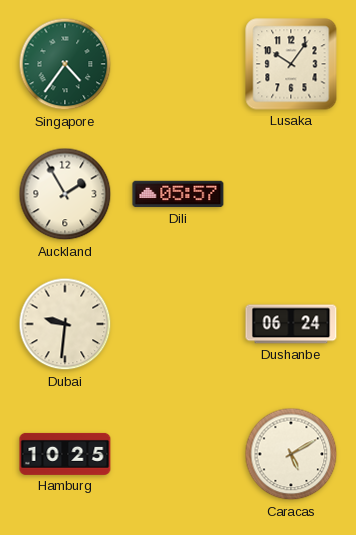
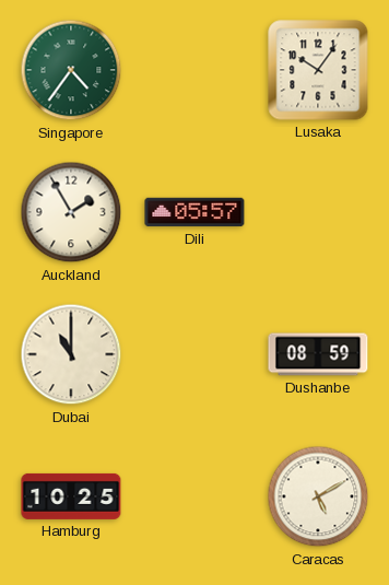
Dubai: 9:31 -> 11:00
Dushanbe: 06:24 -> 08:59
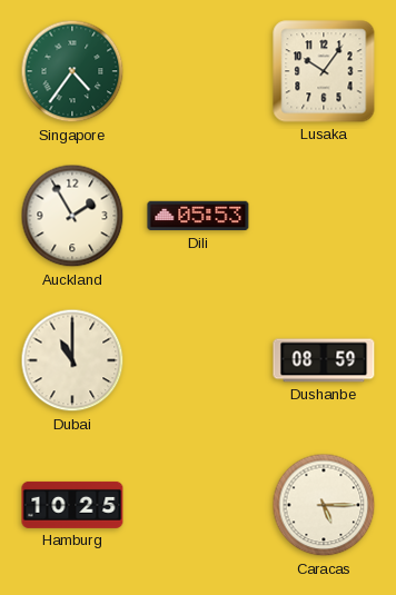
Dili: 05:57 -> 05:53
Caracas: 5:10 -> 5:15
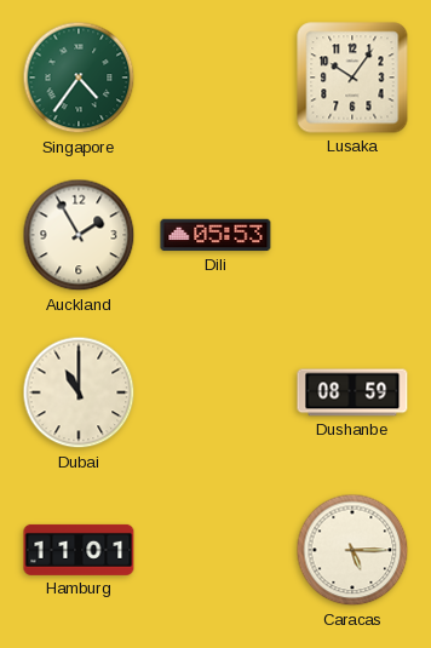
Hamburg: 10:25 -> 11:01
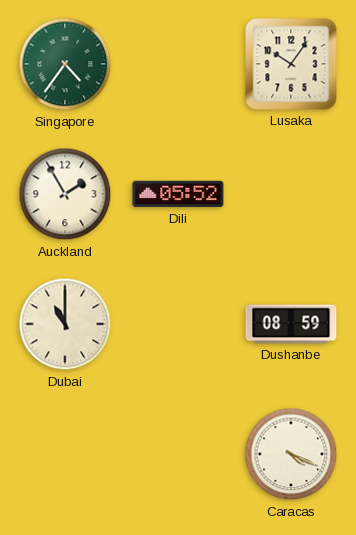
Dili: 05:53 -> 05:52
Hamburg: 11:01 -> none
Caracas: 5:15 -> 4:19
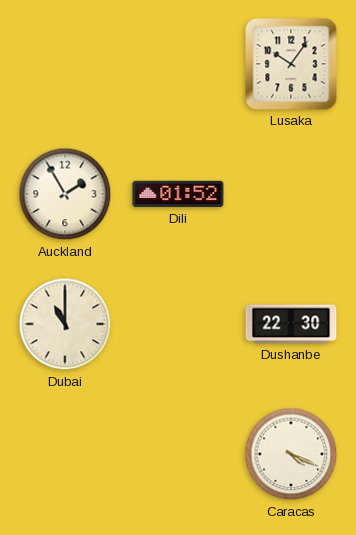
Singapore: 4:36 -> none
Dili: 05:52 -> 01:52
Dushanbe: 08:59 -> 22:30
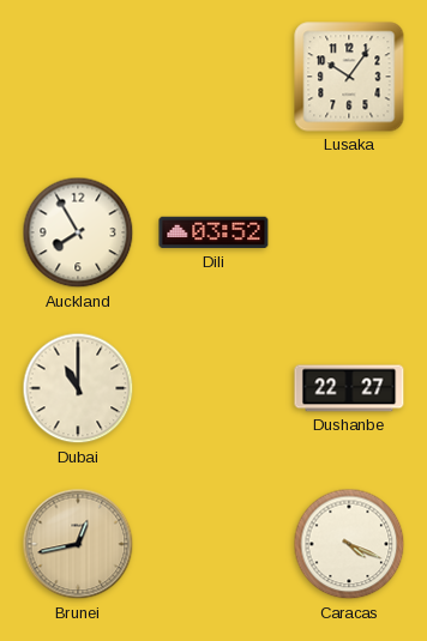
Auckland: 1:55 -> 7:55
Dili: 01:52 -> 03:52
Dushanbe: 22:30 -> 22:27
Brunei: none -> 12:43
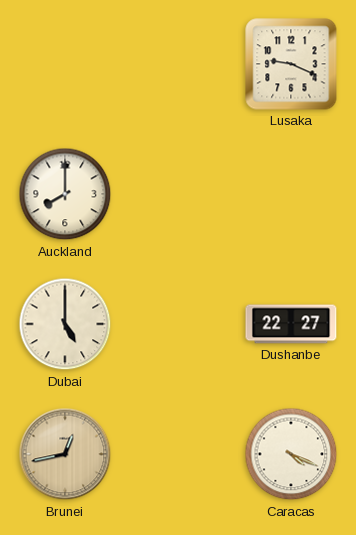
Lusaka: 10:06 -> 9:19
Auckland: 7:55 -> 8:00
Dili: 03:52 -> none
Dubai: 11:00 -> 5:00
